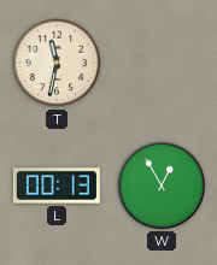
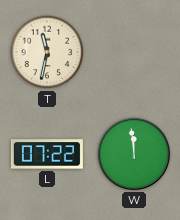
L: 00:13 -> 07:22
W: 12:55 -> 11:59
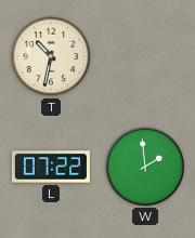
T: 11:32 -> 10:32
W: 11:59 -> 1:59
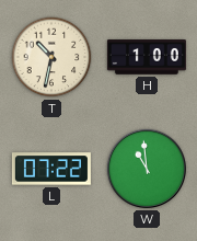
H: none -> 1:00
W: 1:59 -> 10:59
